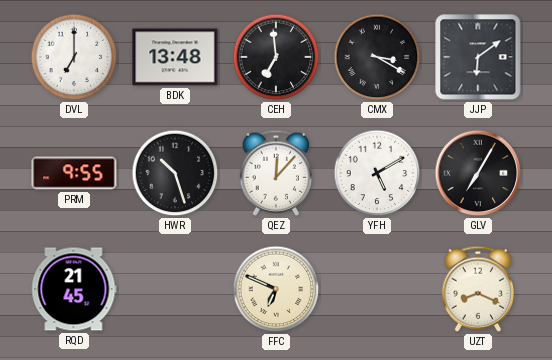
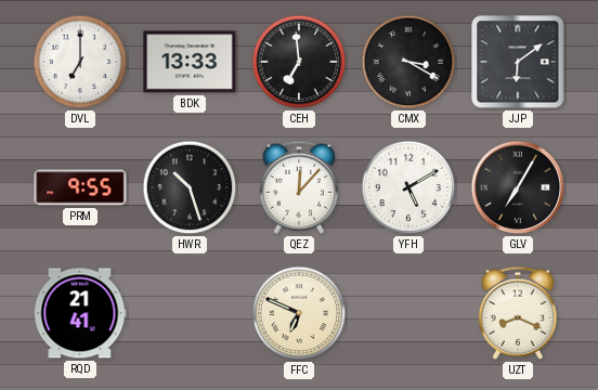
BDK: 13:48 -> 13:33
RQD: 21:45 -> 21:41
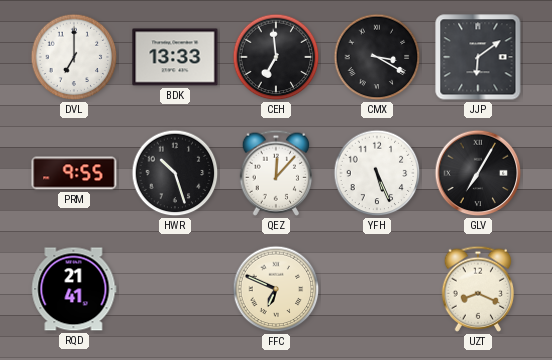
YFH: 5:10 -> 5:26
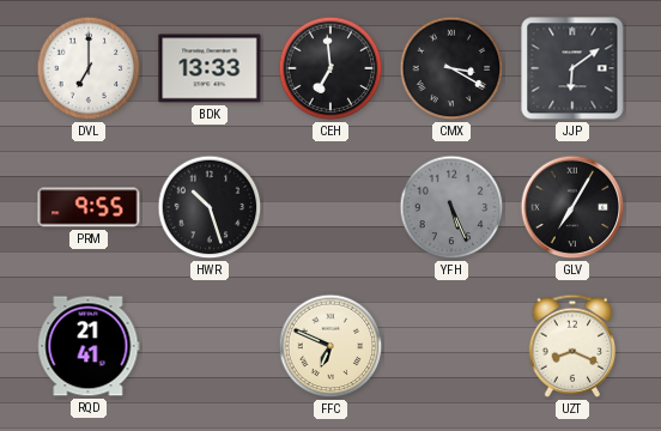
QEZ: 12:07 -> none
YFH dial: white -> grey
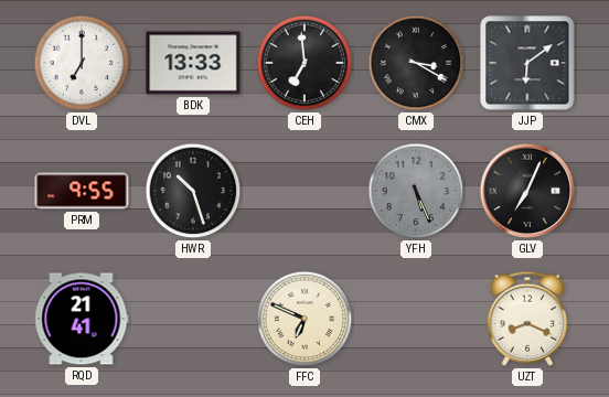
GLV: 7:05 -> 7:04
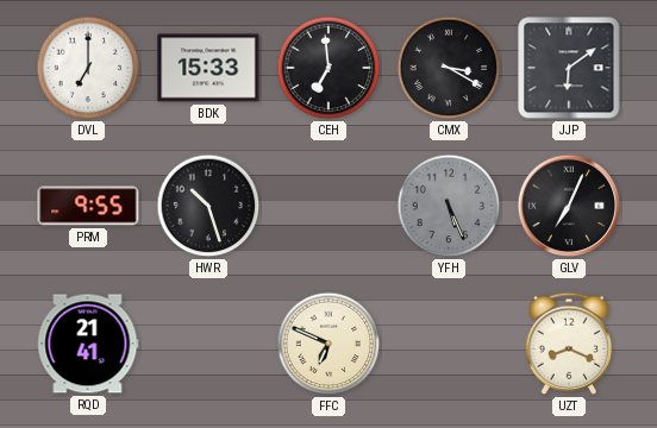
BDK: 13:33 -> 15:33
